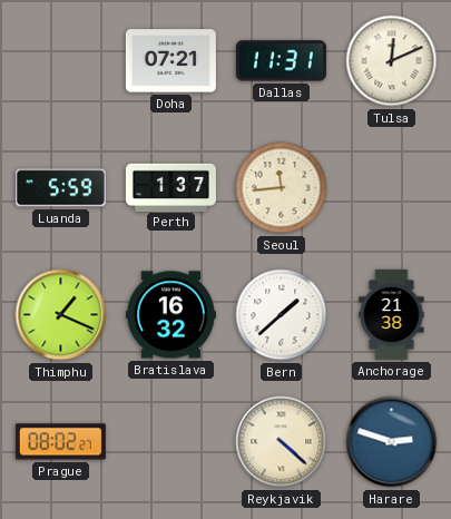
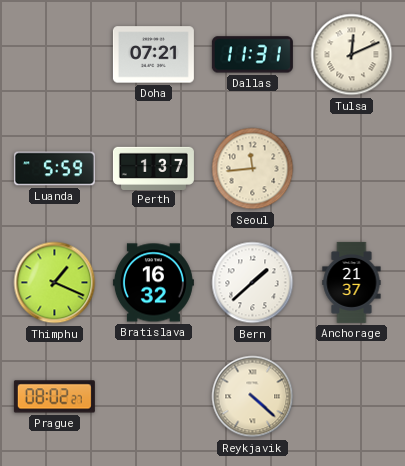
Anchorage: 21:38 -> 21:37
Harare: 2:48 -> none
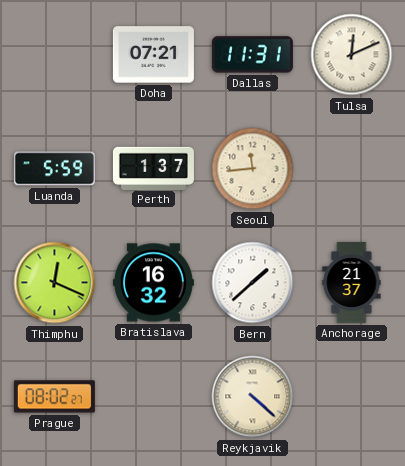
Thimphu: 1:19 -> 12:19
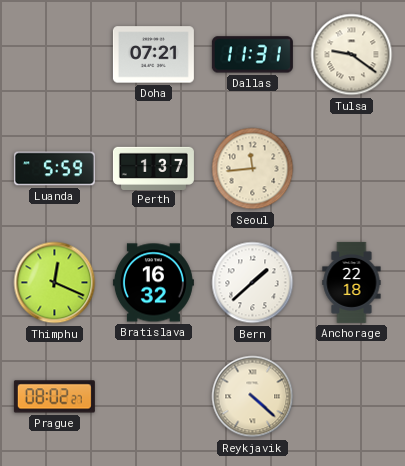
Tulsa: 12:11 -> 9:21
Anchorage: 21:37 -> 22:18
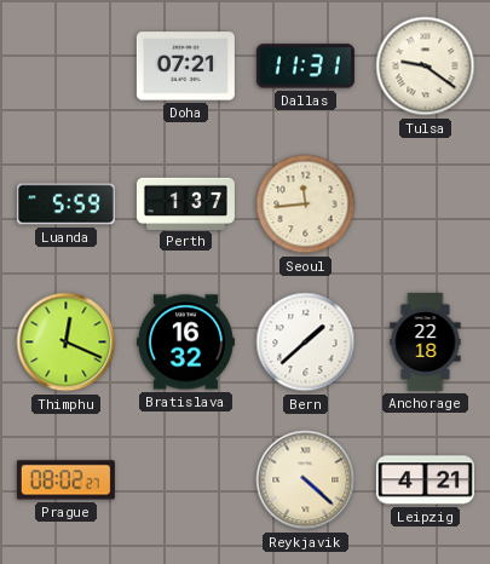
Leipzig: none -> 4:21
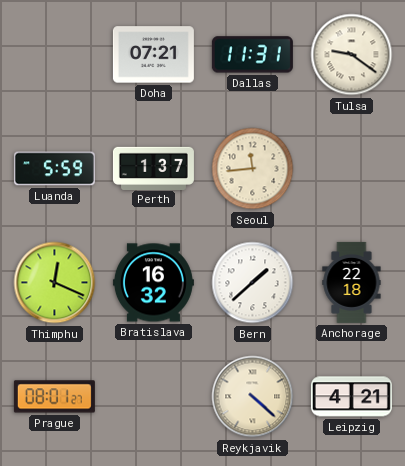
Prague: 08:02 -> 08:01
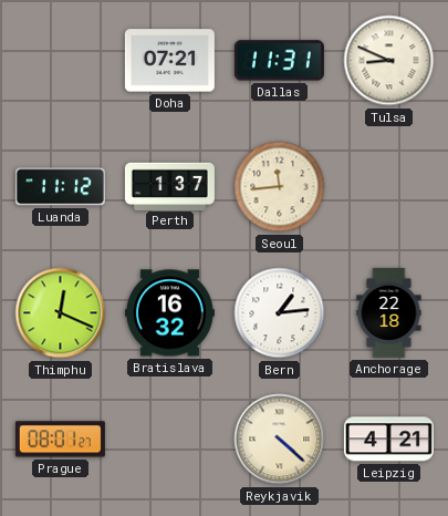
Tulsa: 9:21 -> 8:49
Luanda: 5:59 -> 11:12
Bern: 1:38 -> 1:14
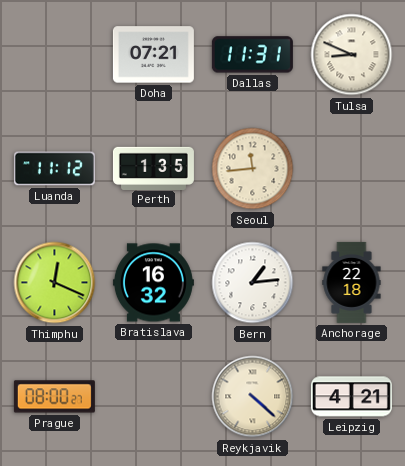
Perth: 1:37 -> 1:35
Prague: 08:01 -> 08:00
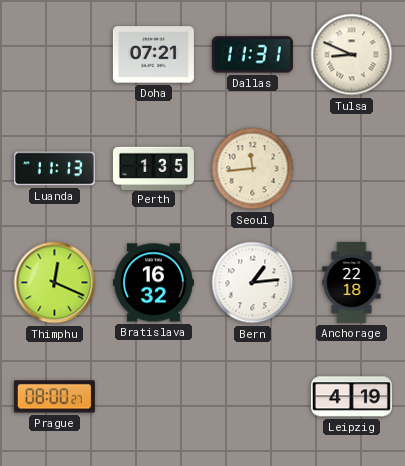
Luanda: 11:12 -> 11:13
Reykjavik: 4:22 -> none
Leipzig: 4:21 -> 4:19
